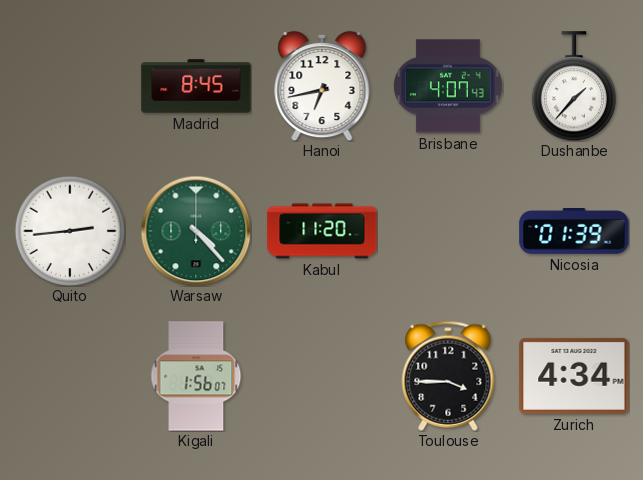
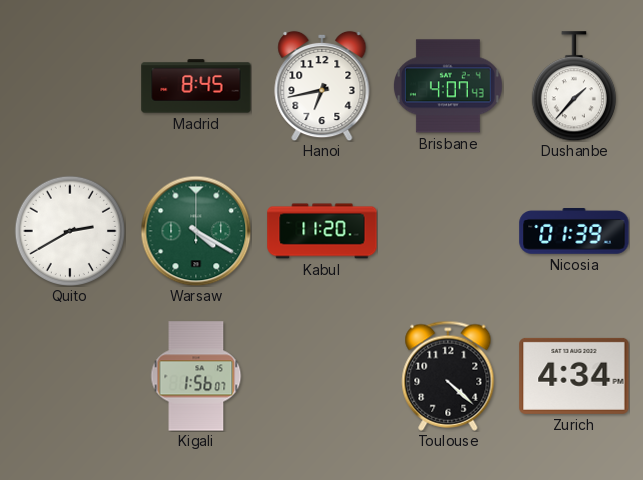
Quito: 2:44 -> 2:40
Warsaw: 4:23 -> 4:20
Toulouse: 3:45 -> 4:22
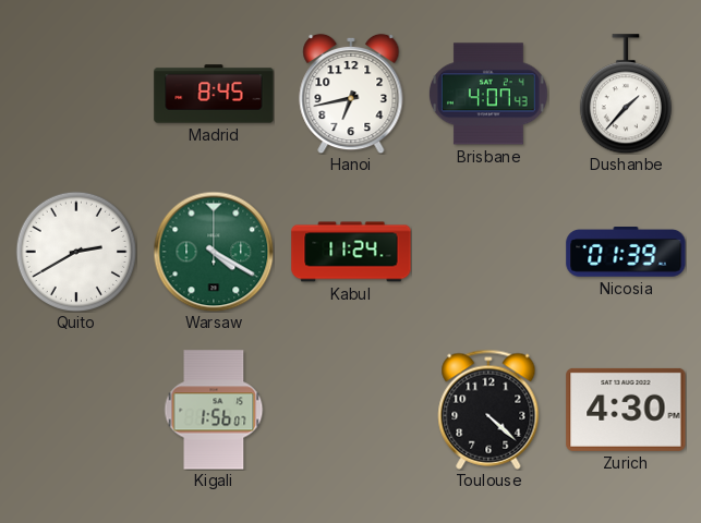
Kabul: 11:20 -> 11:24
Zurich: 4:34 -> 4:30
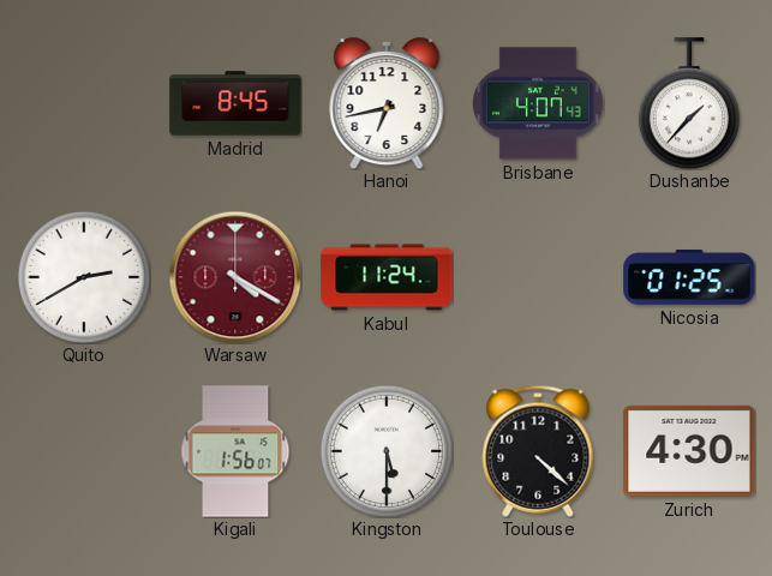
Warsaw dial: green -> burgundy
Nicosia: 01:39 -> 01:25
Kingston: none -> 5:30
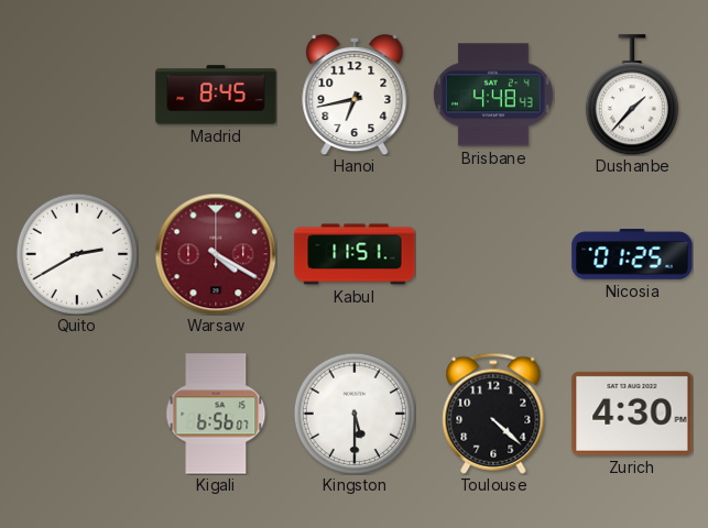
Brisbane: 4:07 -> 4:48
Kabul: 11:24 -> 11:51
Kigali: 1:56 -> 6:56
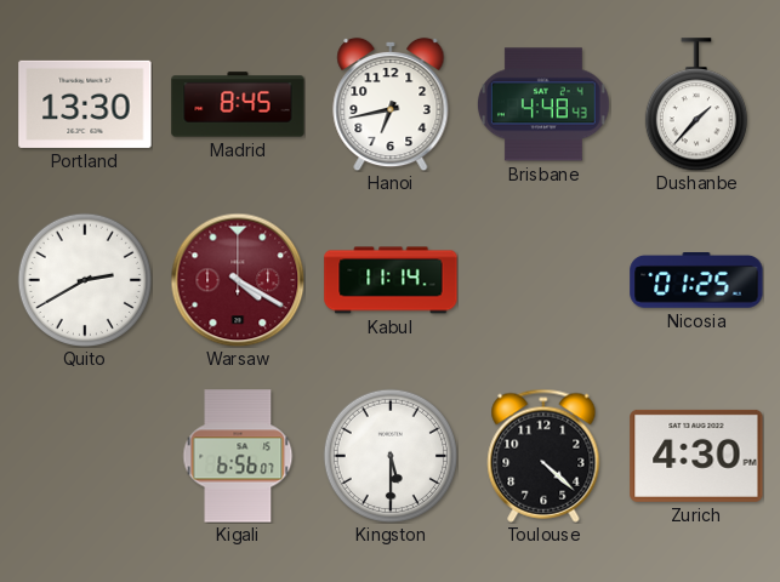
Portland: none -> 13:30
Kabul: 11:51 -> 11:14
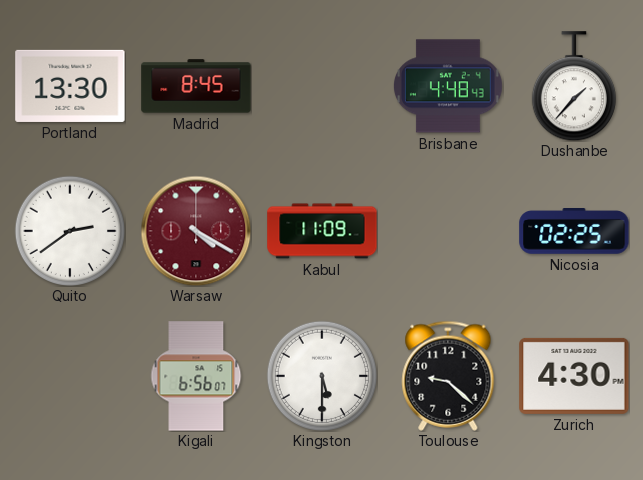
Hanoi: 6:43 -> none
Quito: 2:40 -> 2:39
Kabul: 11:14 -> 11:09
Nicosia: 01:25 -> 02:25
Toulouse: 4:22 -> 9:22
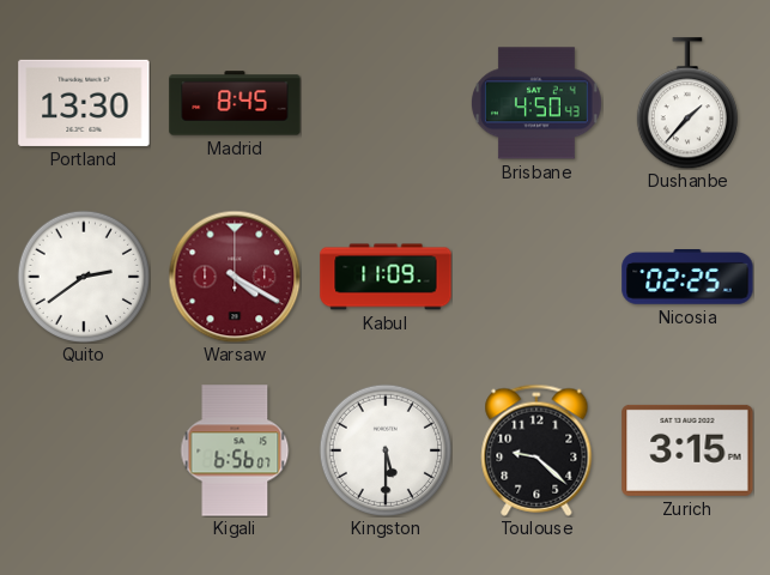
Brisbane: 4:48 -> 4:50
Zurich: 4:30 -> 3:15
